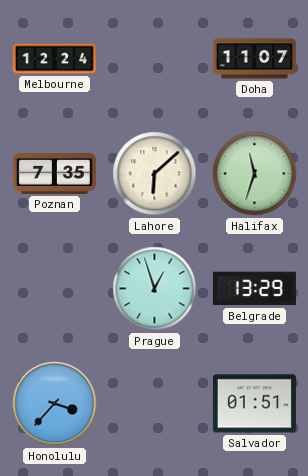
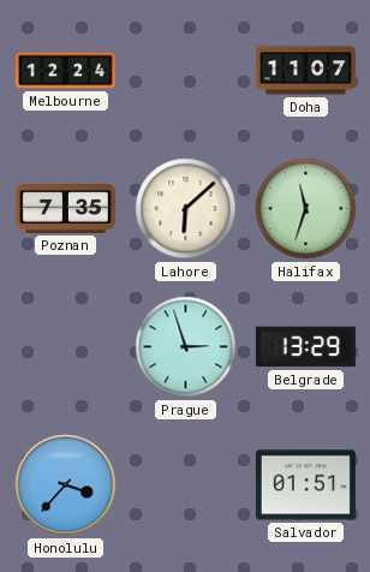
Prague: 12:57 -> 2:57
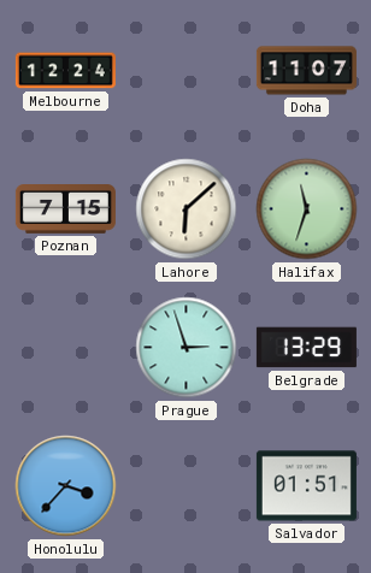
Poznan: 7:35 -> 7:15
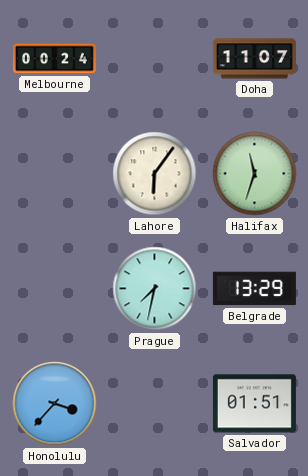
Melbourne: 12:24 -> 00:24
Poznan: 7:15 -> none
Lahore: 6:08 -> 6:06
Prague: 2:57 -> 7:32
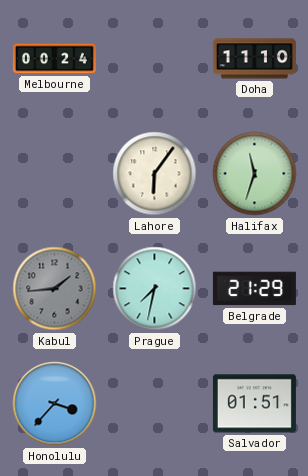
Doha: 11:07 -> 11:10
Kabul: none -> 1:44
Belgrade: 13:29 -> 21:29
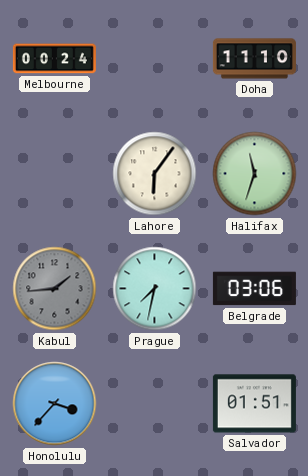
Belgrade: 21:29 -> 03:06
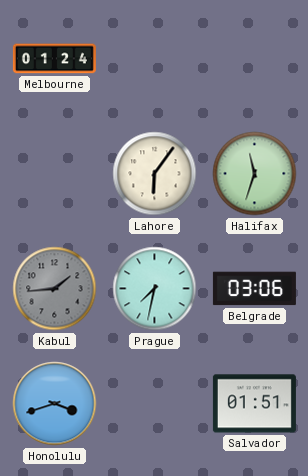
Melbourne: 00:24 -> 01:24
Doha: 11:10 -> none
Honolulu: 3:37 -> 3:42
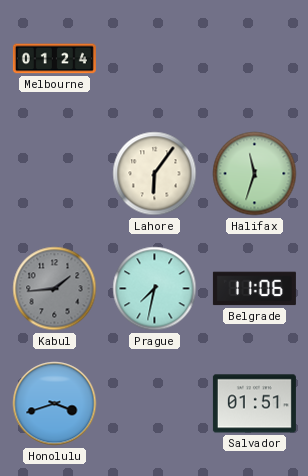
Belgrade: 03:06 -> 11:06
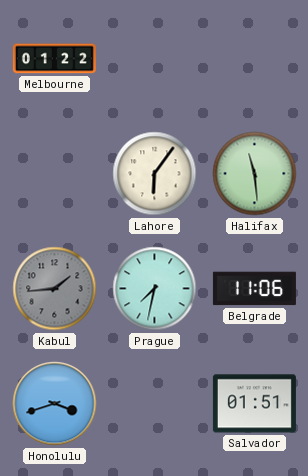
Melbourne: 01:24 -> 01:22
Halifax: 11:33 -> 11:29
